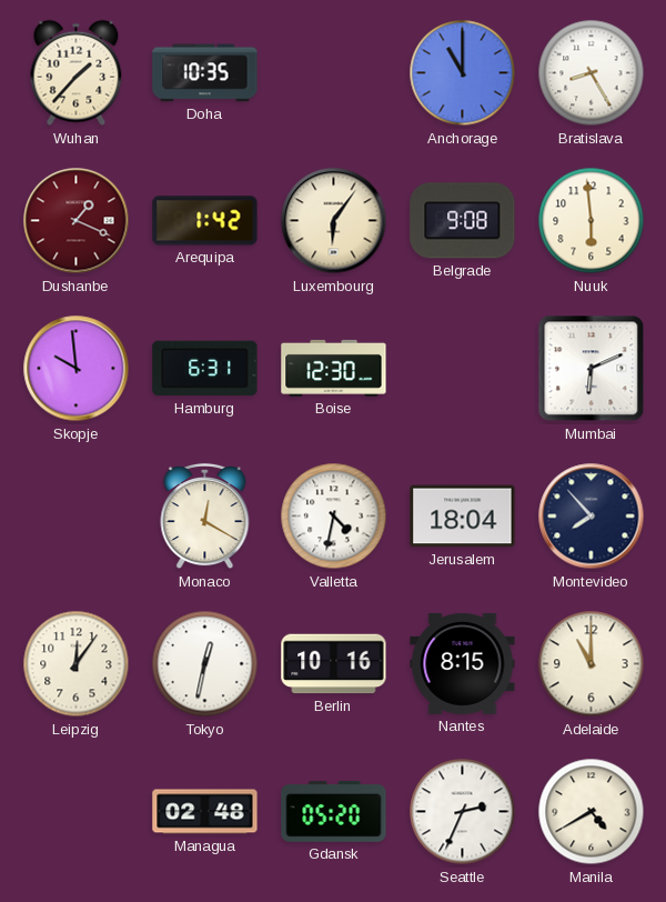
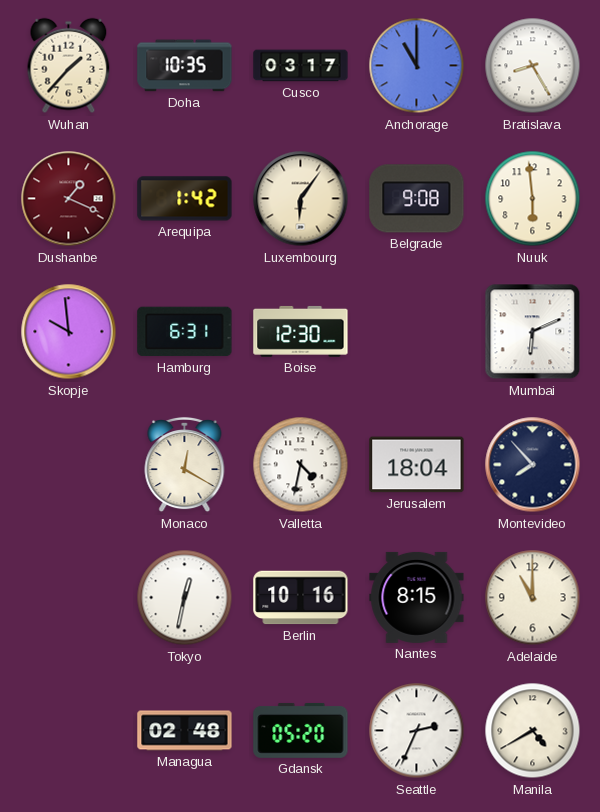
Cusco: none -> 03:17
Leipzig: 12:06 -> none
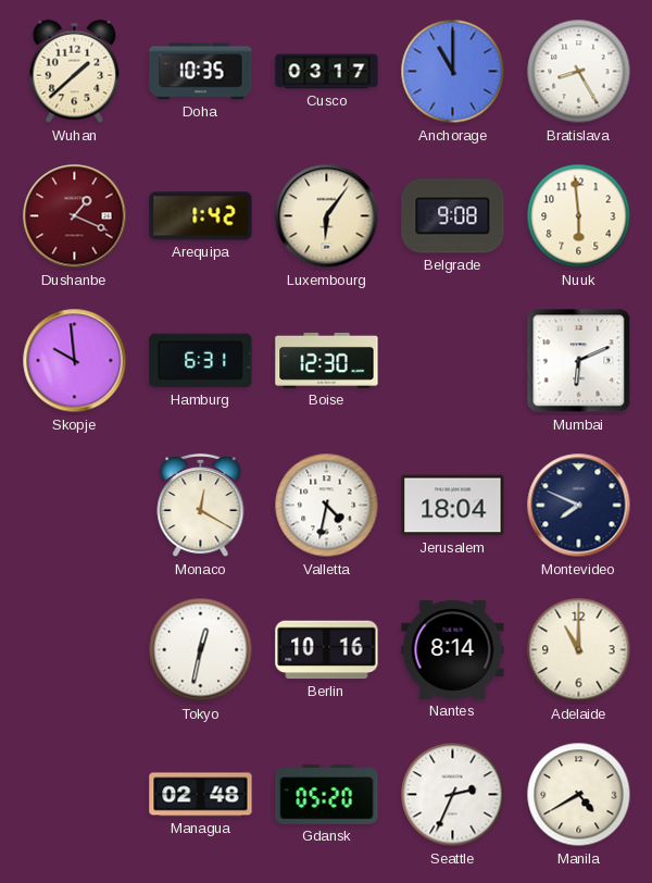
Wuhan: 1:37 -> 1:38
Montevideo: 7:53 -> 7:49
Nantes: 8:15 -> 8:14
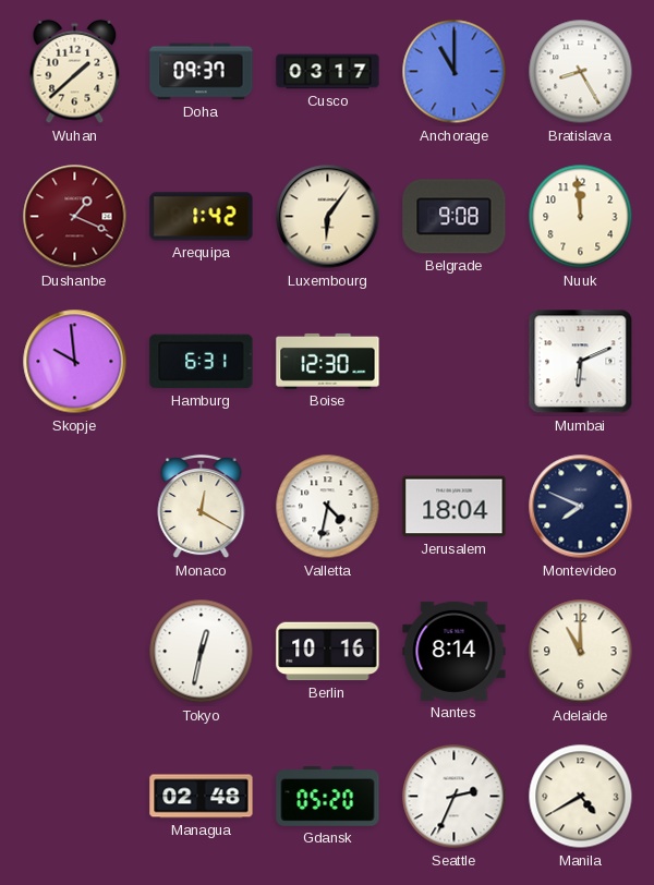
Doha: 10:35 -> 09:37
Nuuk: 5:59 -> 11:59
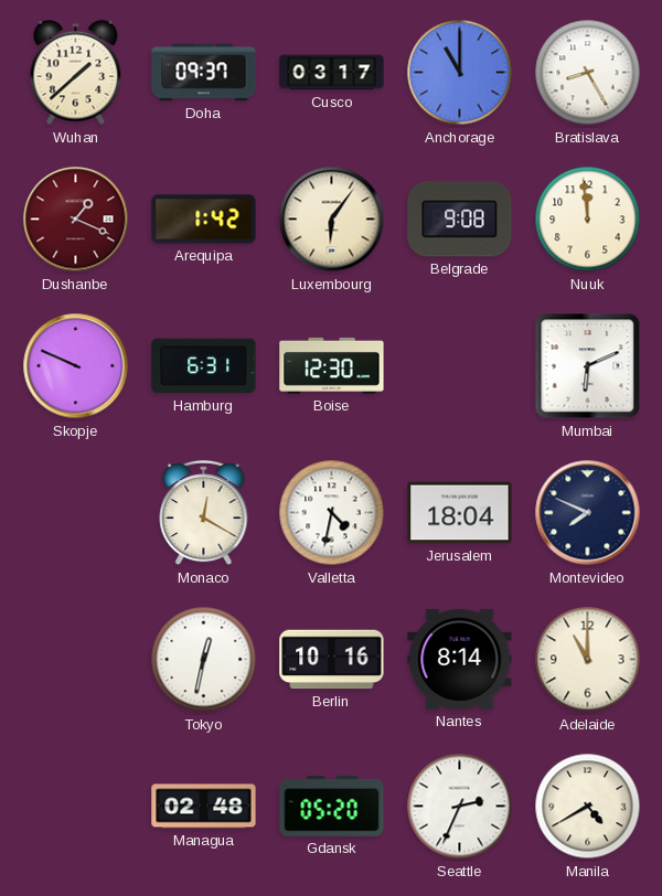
Skopje: 9:59 -> 9:49
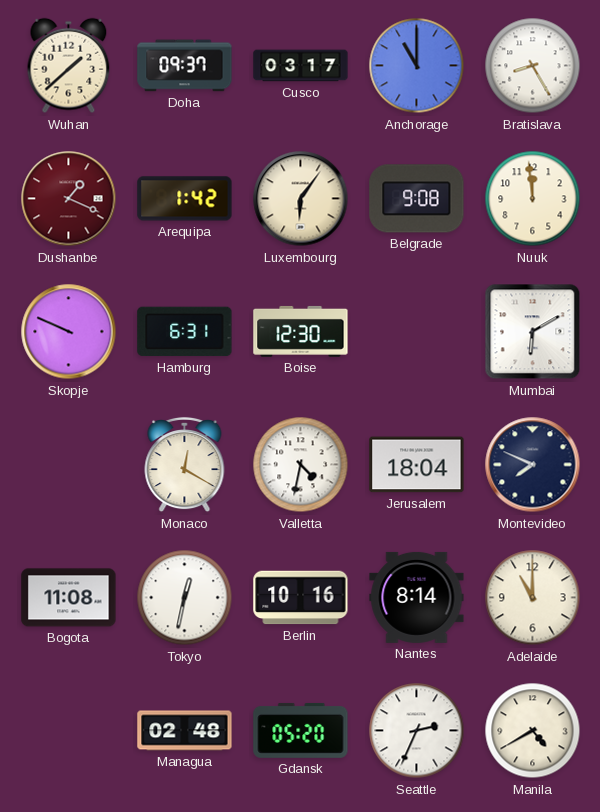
Mumbai: 6:11 -> 6:10
Bogota: none -> 11:08
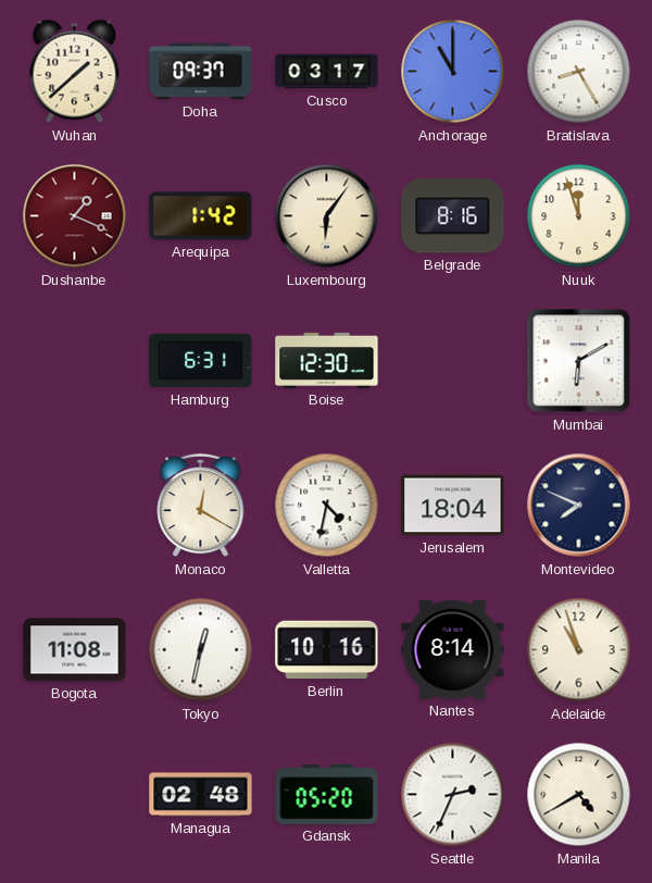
Belgrade: 9:08 -> 8:16
Nuuk: 11:59 -> 11:57
Skopje: 9:49 -> none
Adelaide: 11:00 -> 10:57
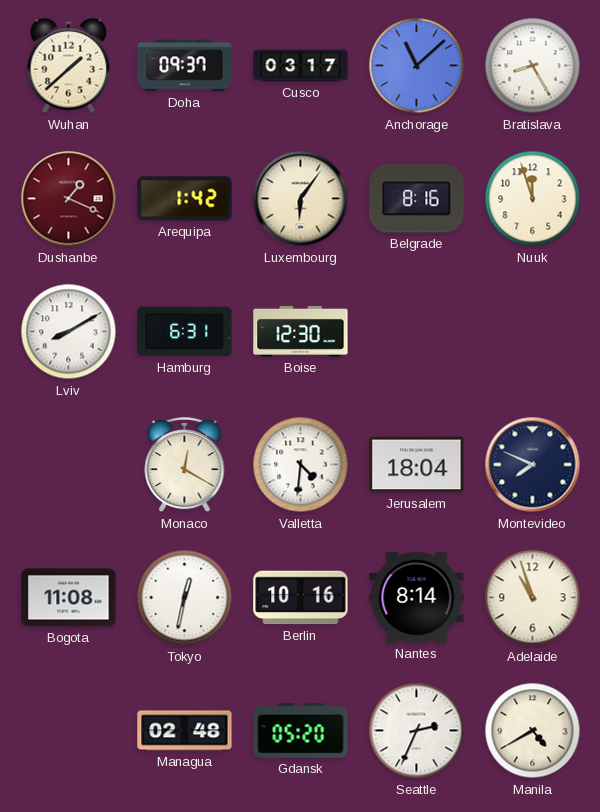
Anchorage: 11:00 -> 11:08
Lviv: none -> 8:10
Mumbai: 6:10 -> none
Valletta: 4:32 -> 4:31
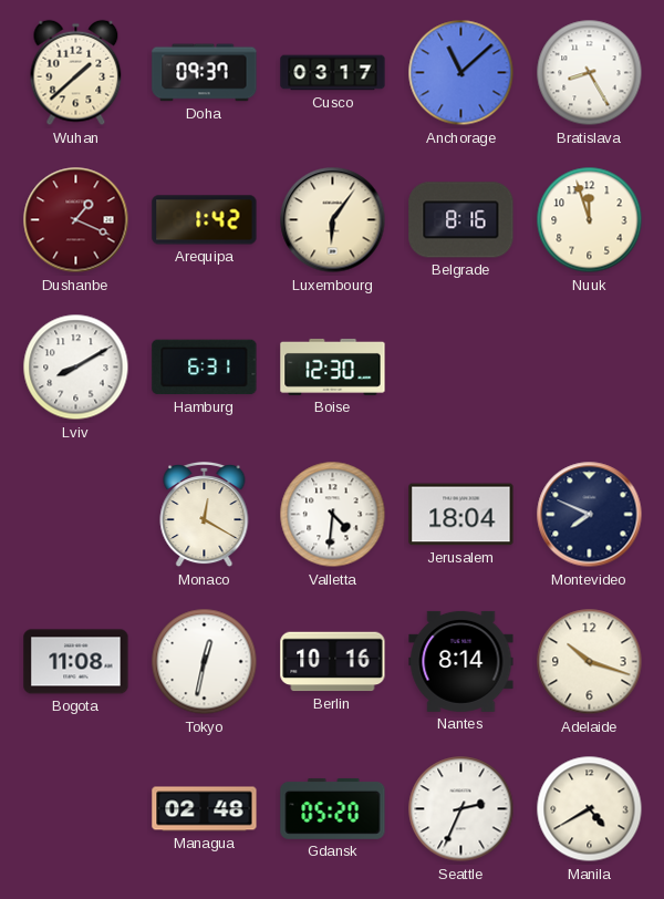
Adelaide: 10:57 -> 10:18
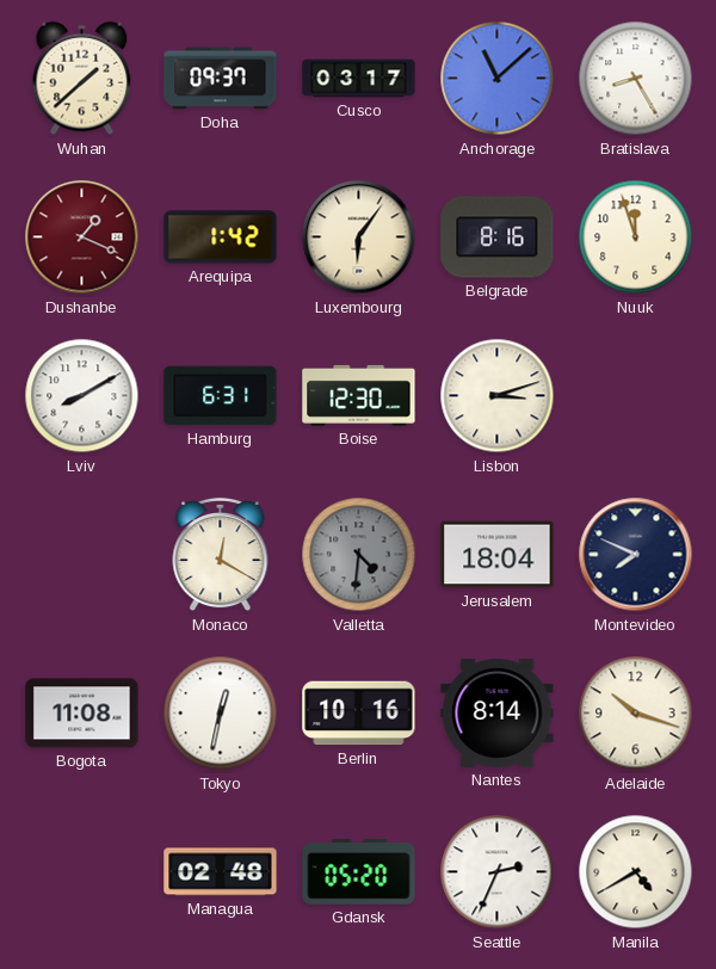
Lisbon: none -> 3:12
Valletta dial: white -> grey
